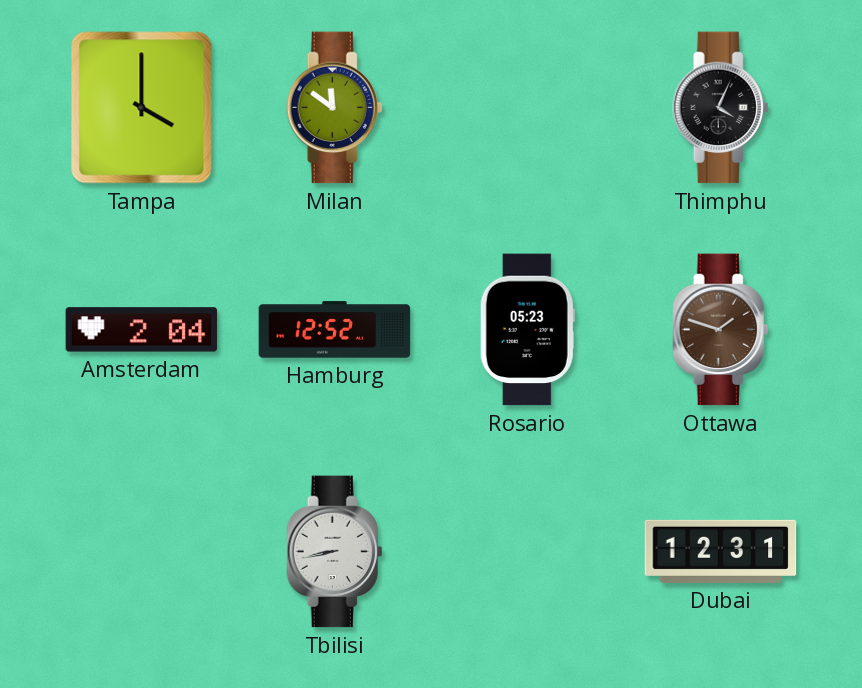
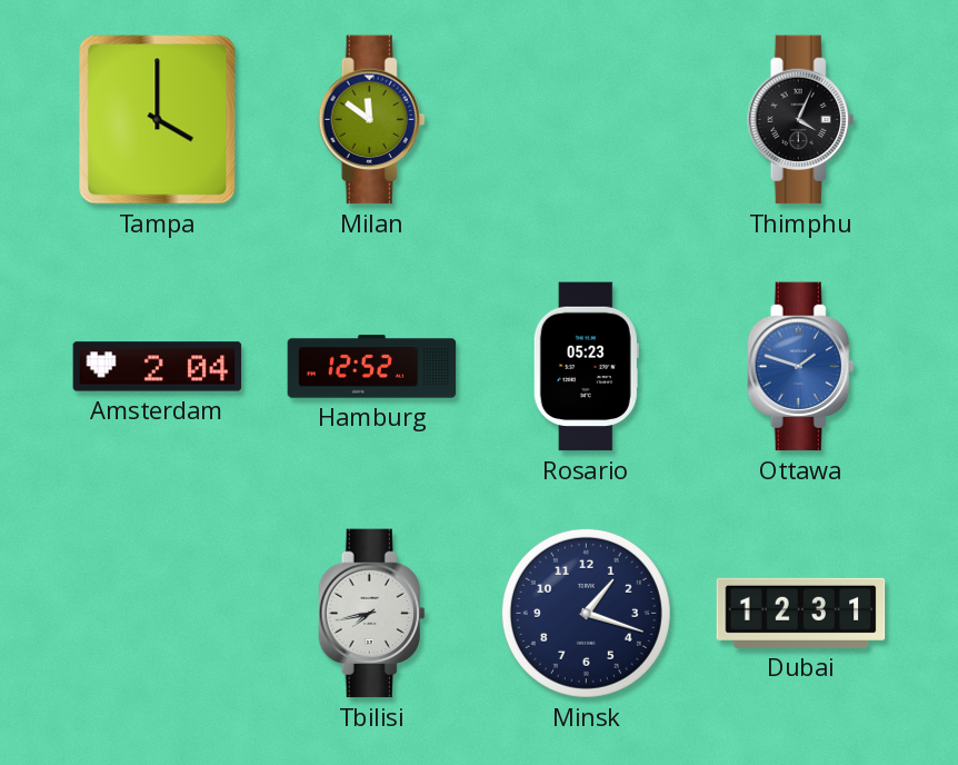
Ottawa dial: brown -> blue
Tbilisi: 8:43 -> 7:43
Minsk: none -> 1:18
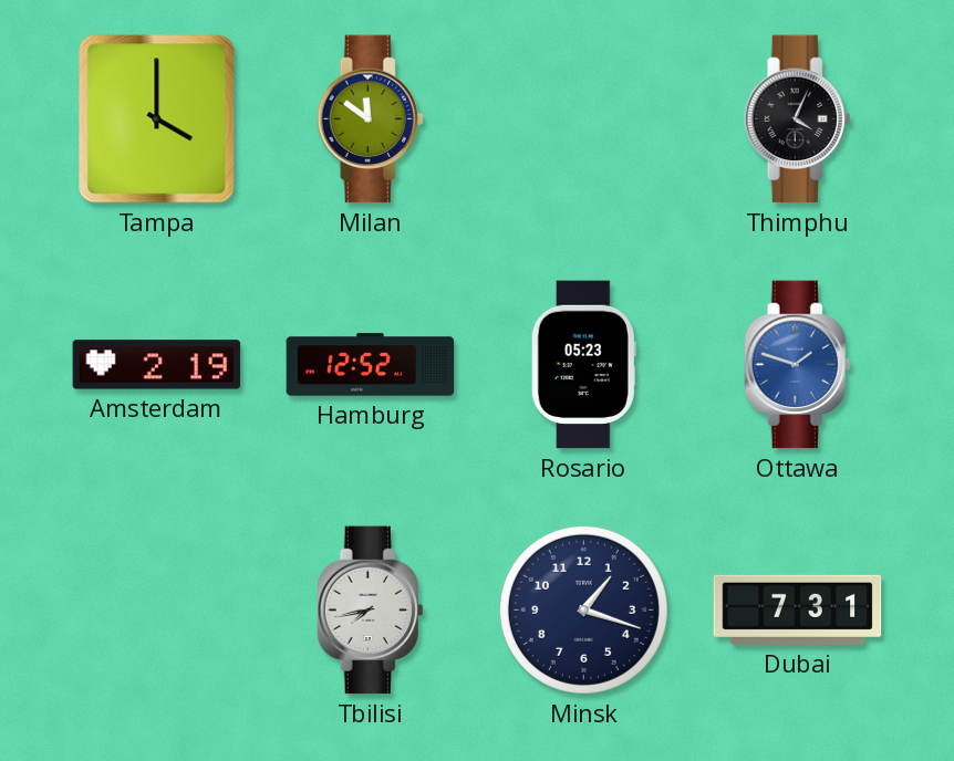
Amsterdam: 2:04 -> 2:19
Dubai: 12:31 -> 7:31
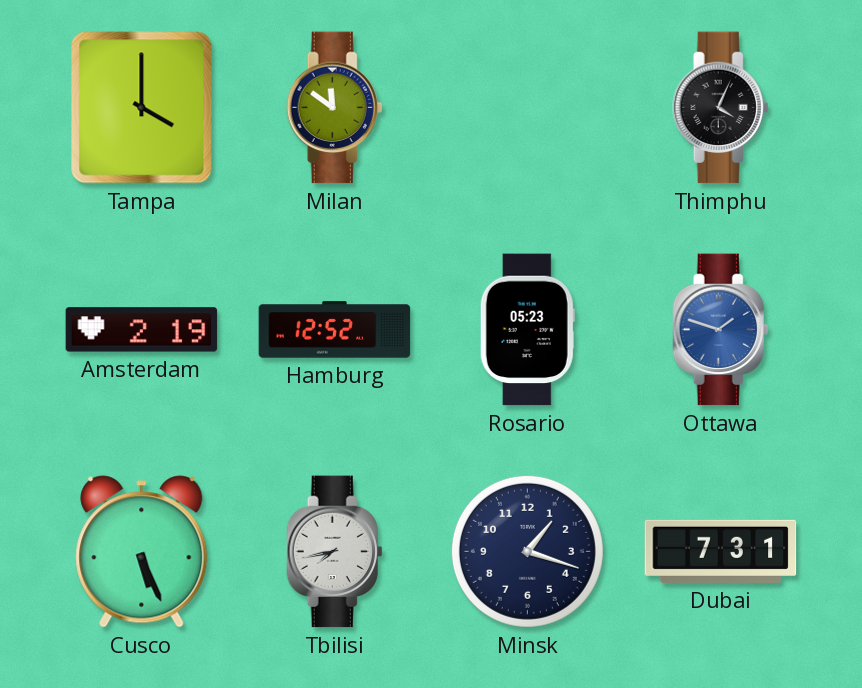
Cusco: none -> 5:26
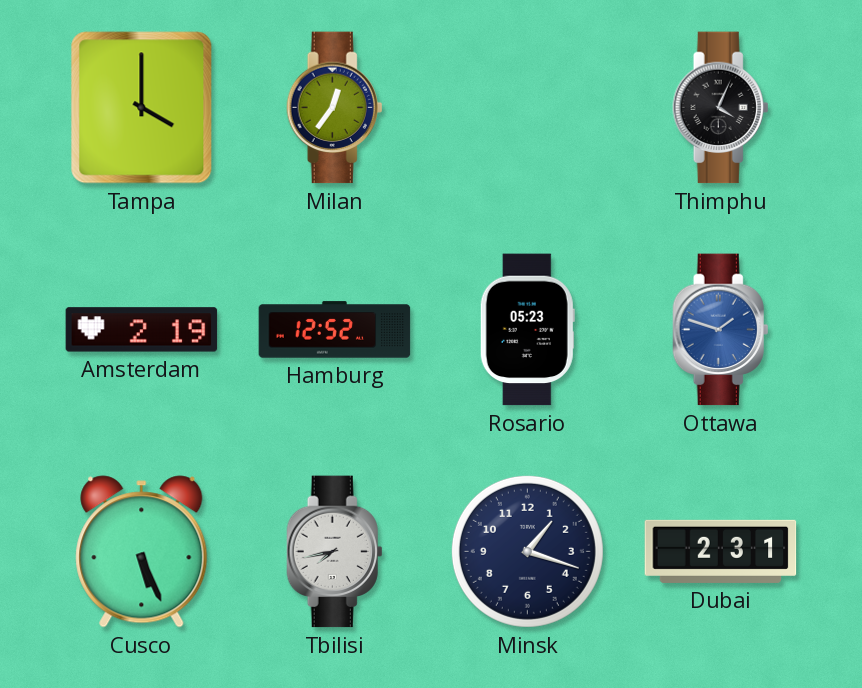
Milan: 11:51 -> 12:36
Dubai: 7:31 -> 2:31
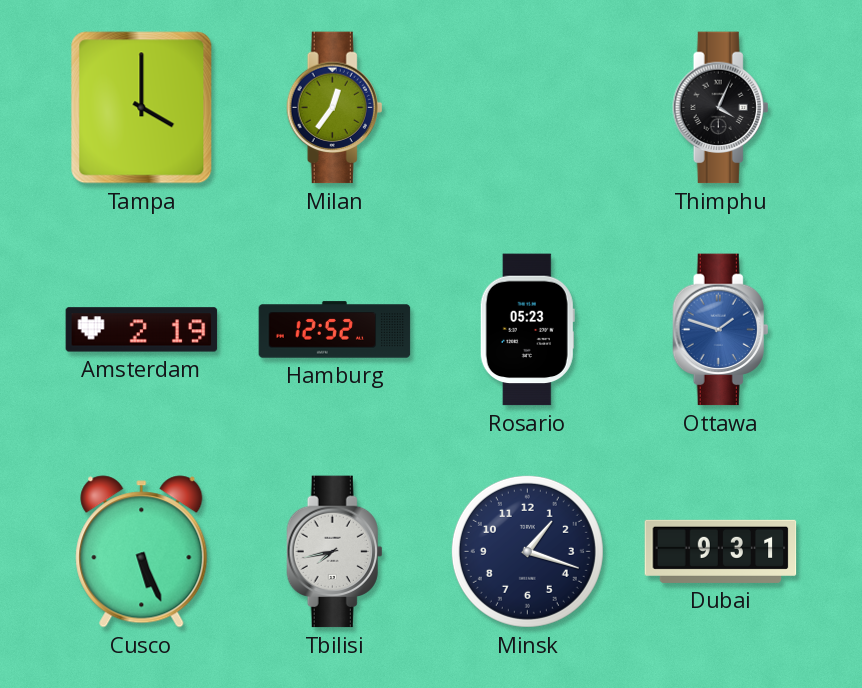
Dubai: 2:31 -> 9:31
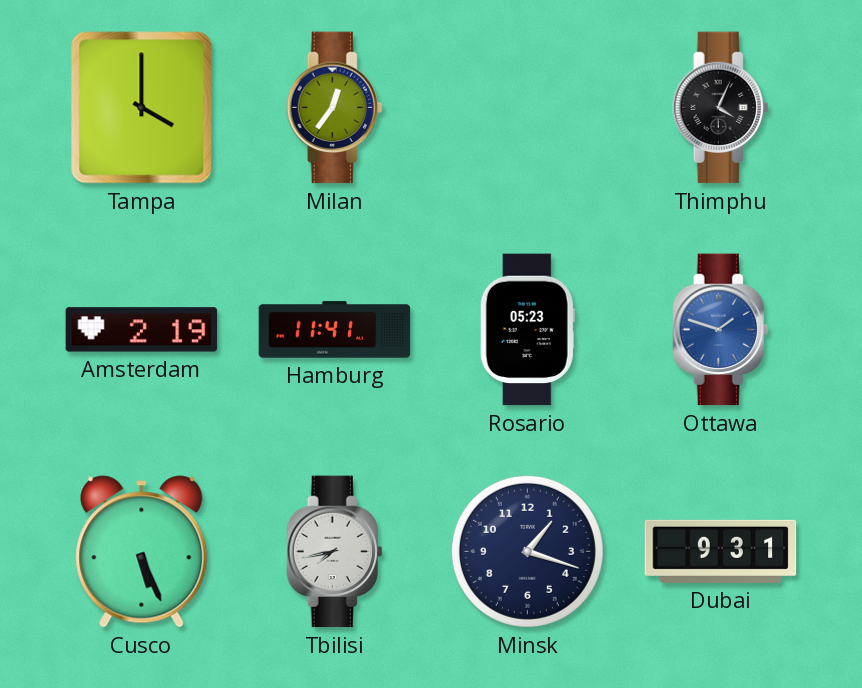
Hamburg: 12:52 -> 11:41
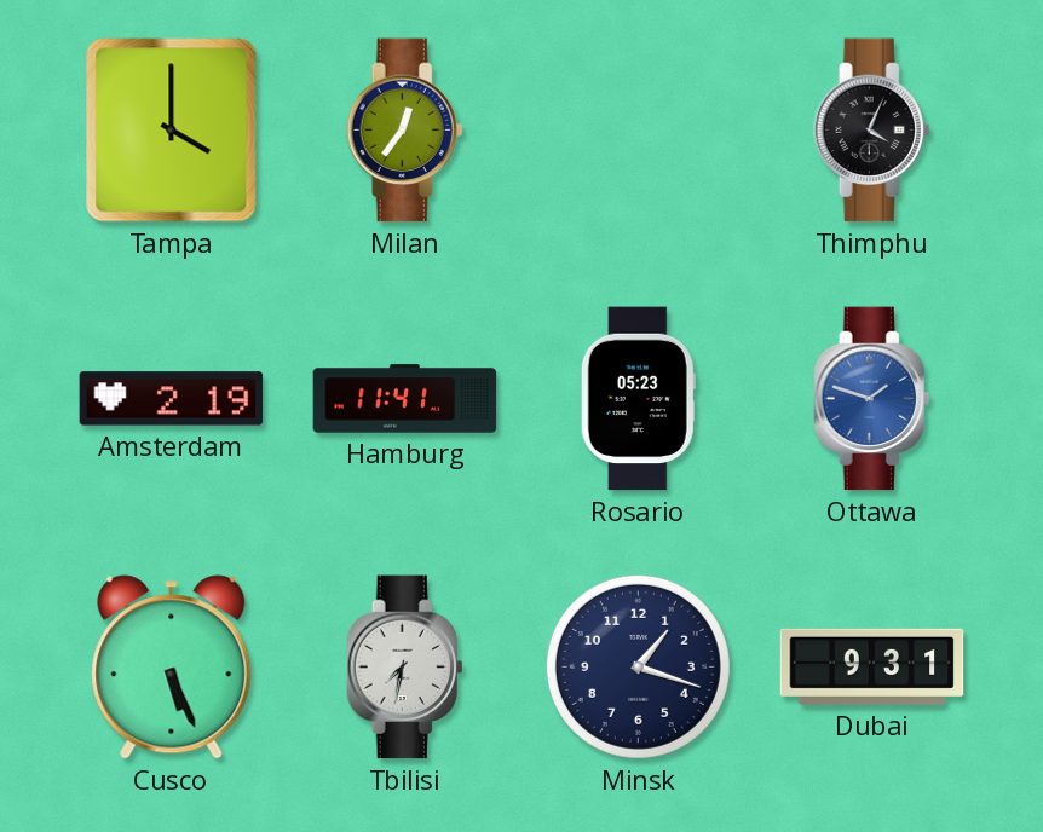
Tbilisi: 7:43 -> 7:32
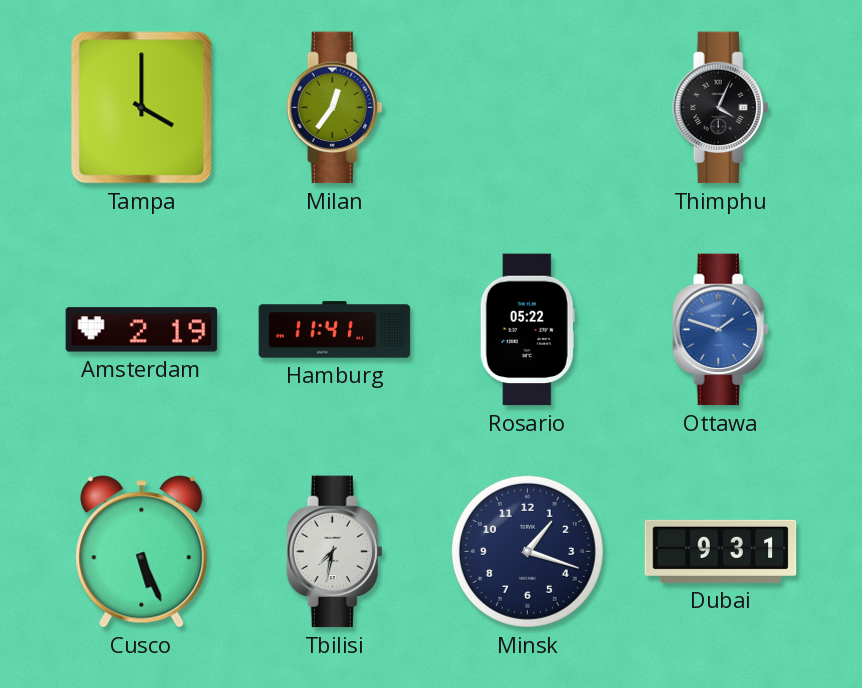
Rosario: 05:23 -> 05:22
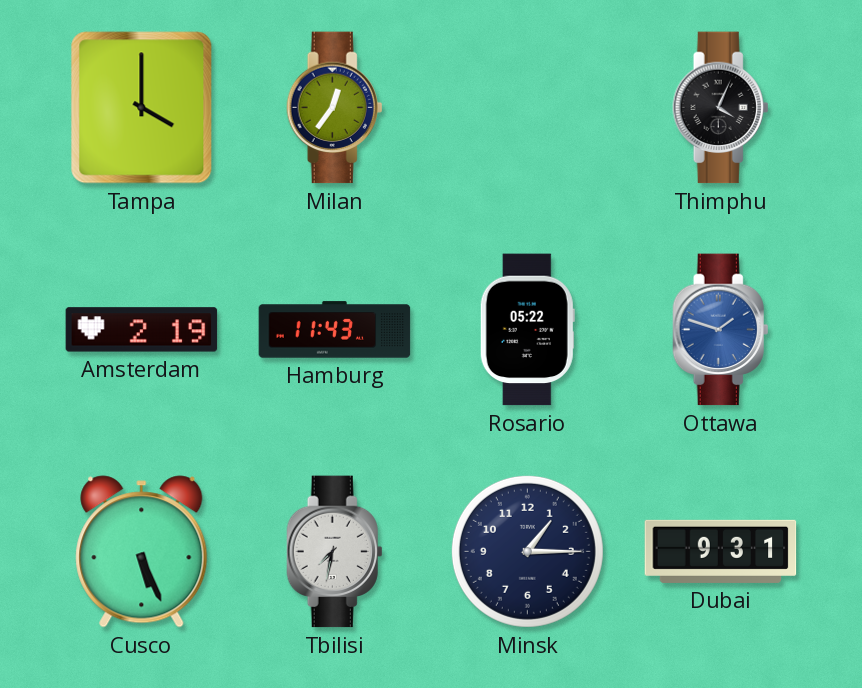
Hamburg: 11:41 -> 11:43
Minsk: 1:18 -> 1:15
